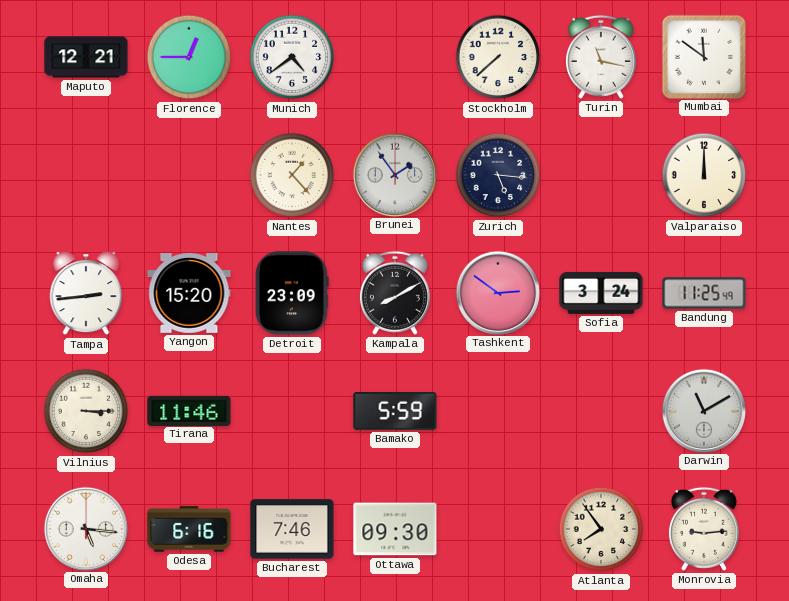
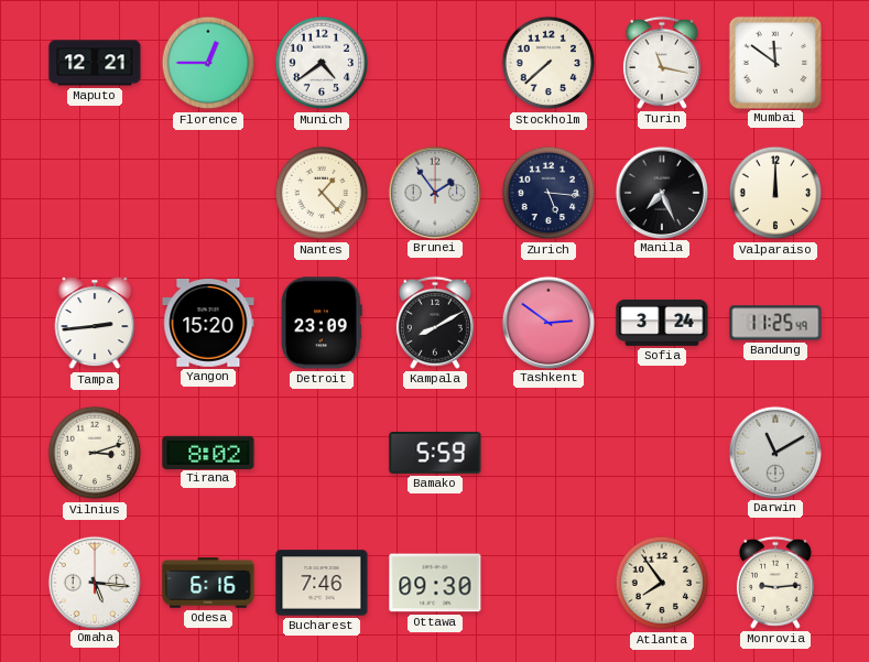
Manila: none -> 7:26
Vilnius: 3:15 -> 3:12
Tirana: 11:46 -> 8:02
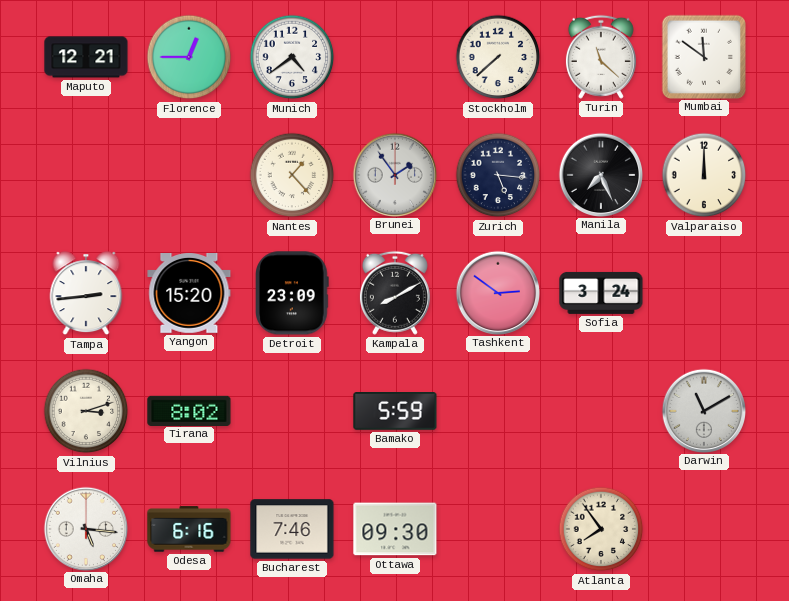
Turin: 11:17 -> 11:22
Bandung: 11:25 -> none
Monrovia: 9:14 -> none
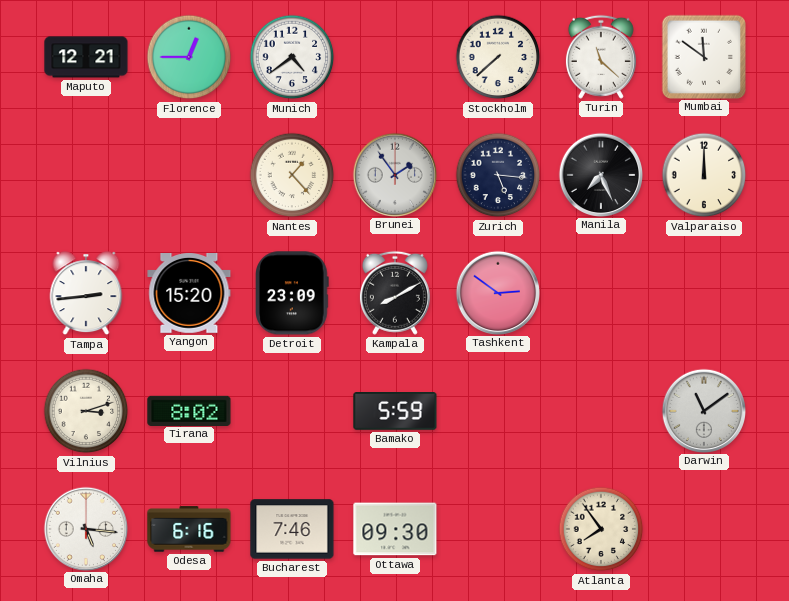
Sofia: 3:24 -> none
Darwin: 11:10 -> 11:09
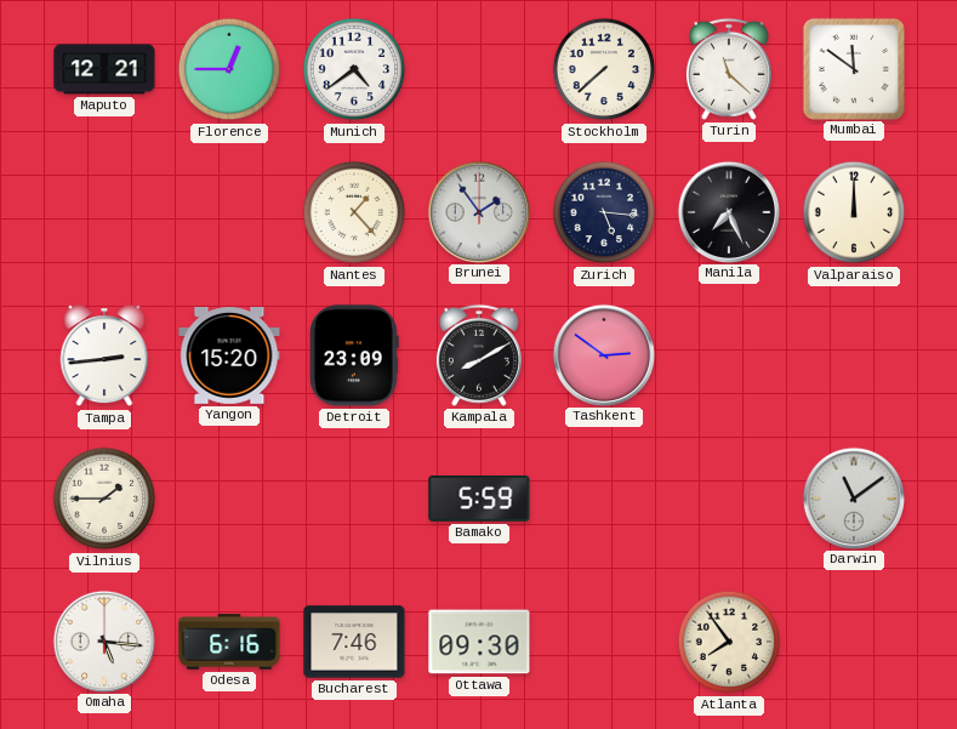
Vilnius: 3:12 -> 1:45
Tirana: 8:02 -> none
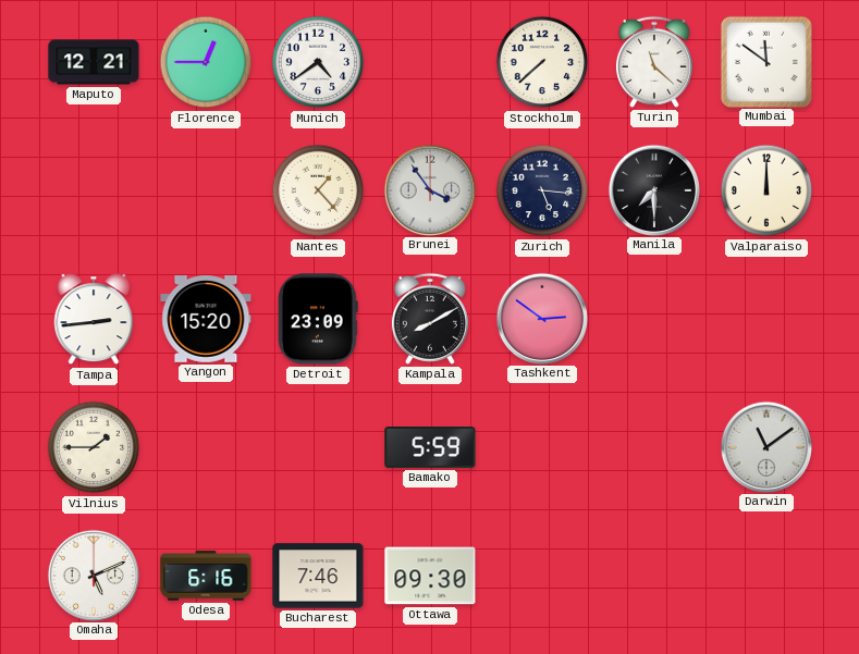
Brunei: 1:54 -> 3:54
Manila: 7:26 -> 7:30
Omaha: 5:16 -> 5:11
Atlanta: 7:54 -> none
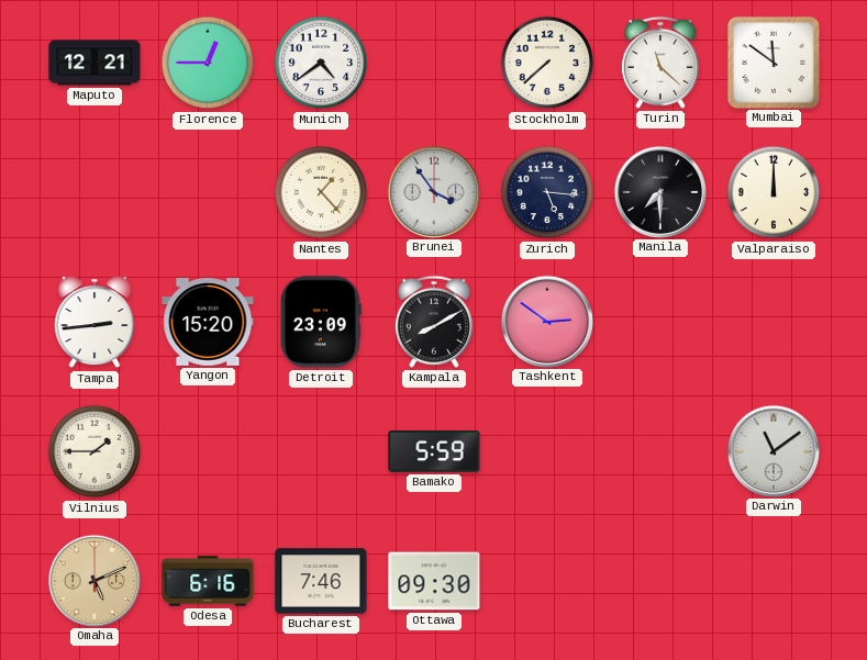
Omaha dial: white -> champagne
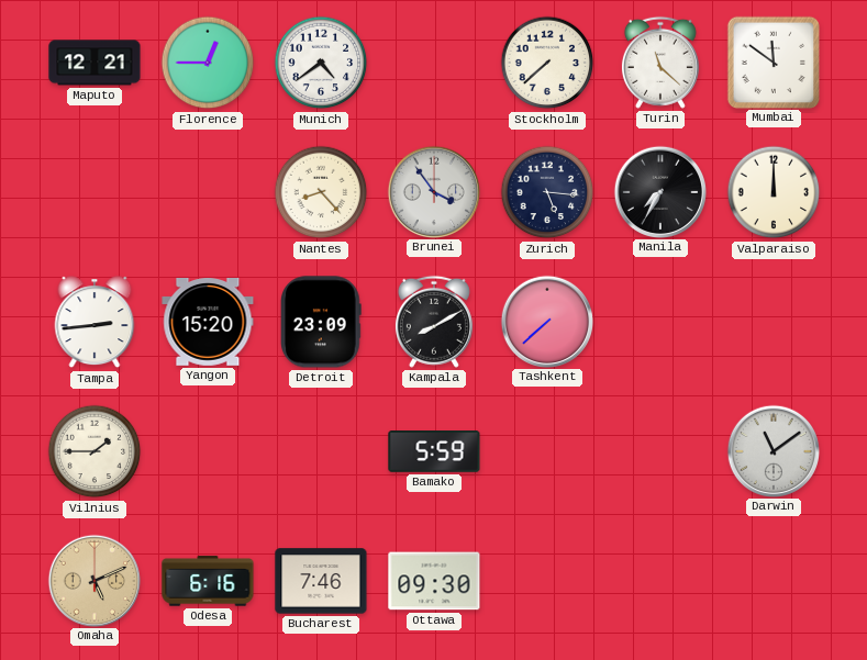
Nantes: 1:23 -> 8:23
Manila: 7:30 -> 7:35
Tashkent: 2:51 -> 7:38
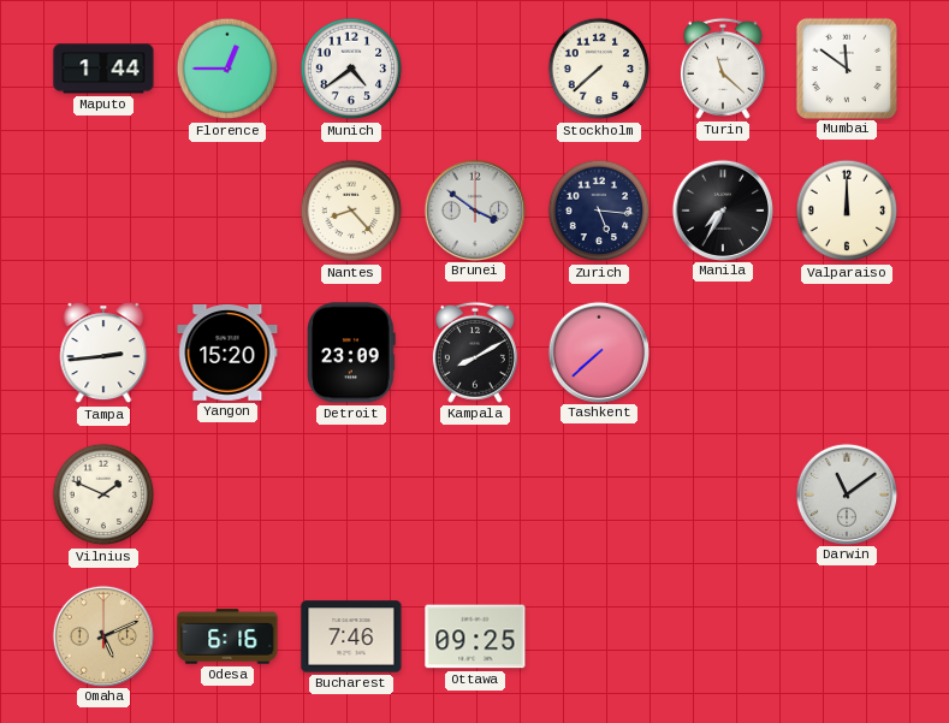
Maputo: 12:21 -> 1:44
Brunei: 3:54 -> 3:51
Vilnius: 1:45 -> 1:49
Bamako: 5:59 -> none
Ottawa: 09:30 -> 09:25
